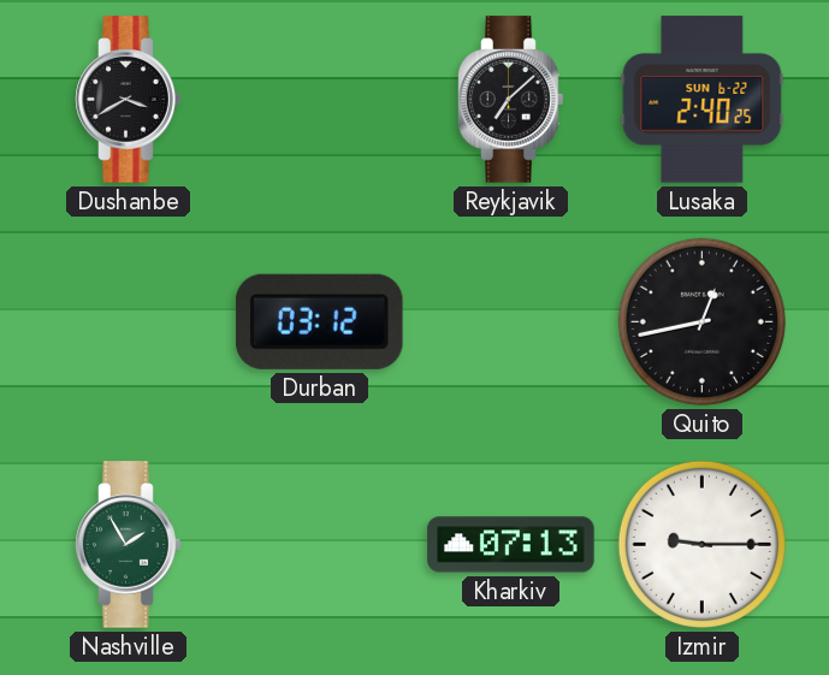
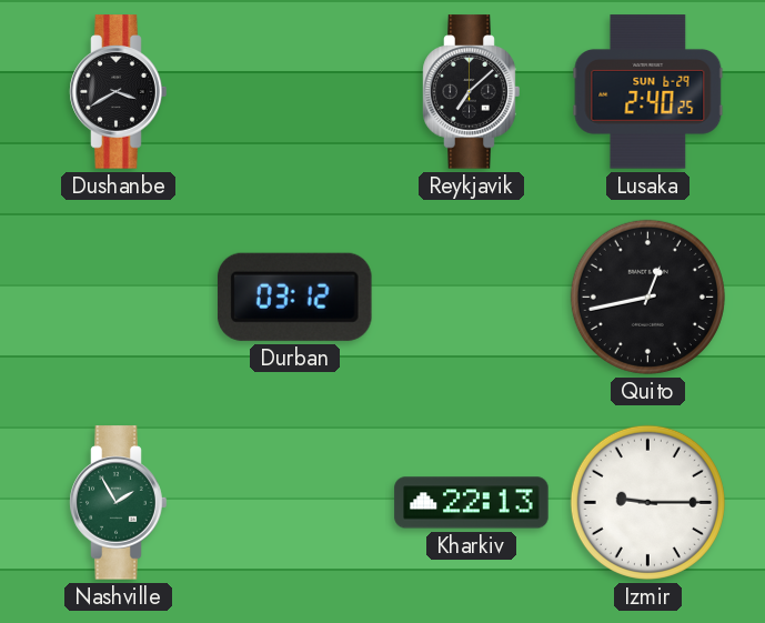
Lusaka date: SUN 6-22 -> SUN 6-29
Kharkiv: 07:13 -> 22:13
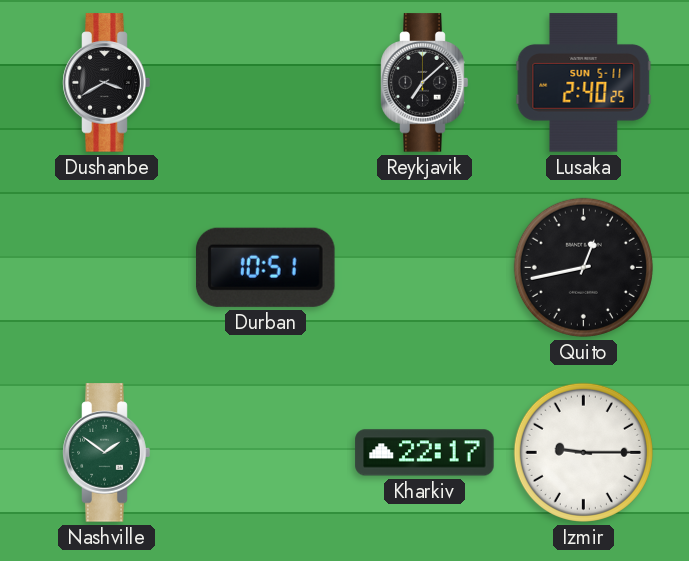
Lusaka date: SUN 6-29 -> SUN 5-11
Durban: 03:12 -> 10:51
Nashville: 1:55 -> 1:51
Kharkiv: 22:13 -> 22:17
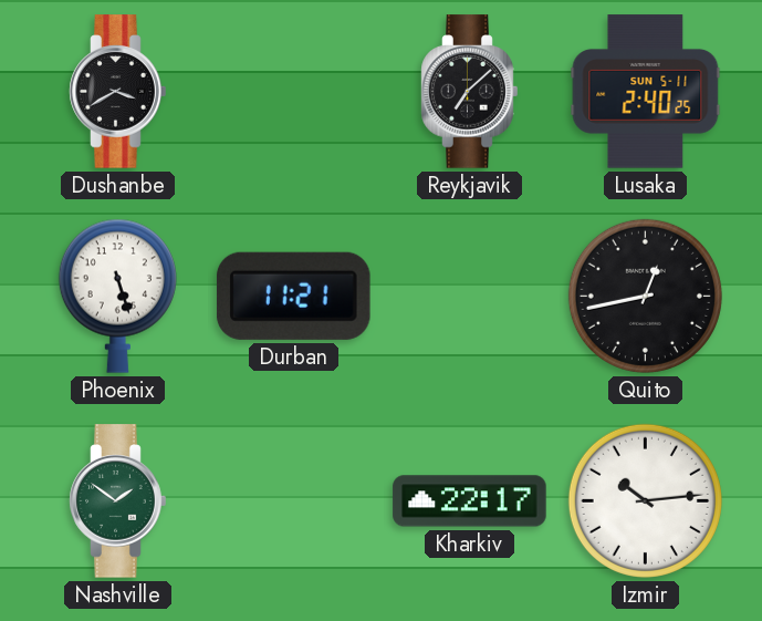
Phoenix: none -> 5:27
Durban: 10:51 -> 11:21
Izmir: 9:15 -> 10:14
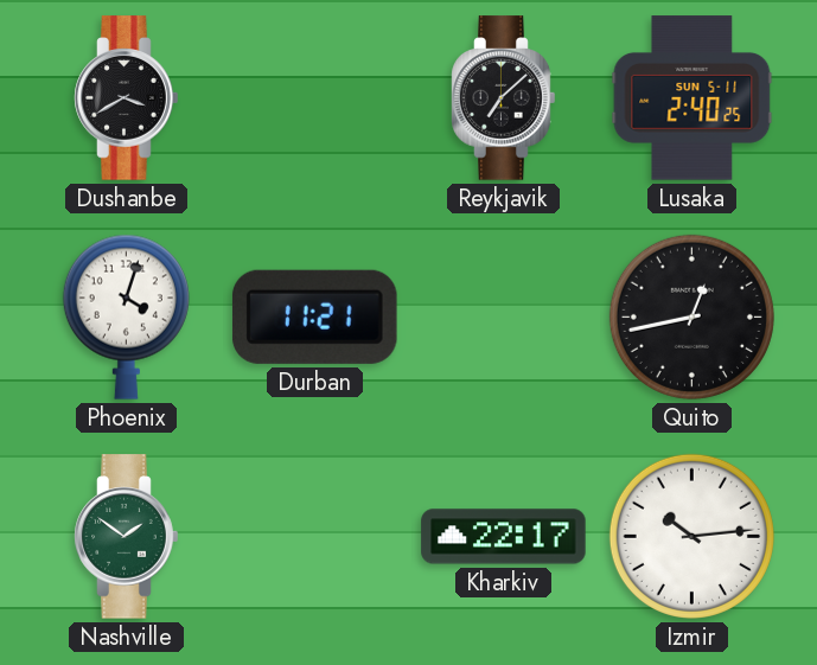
Phoenix: 5:27 -> 4:03
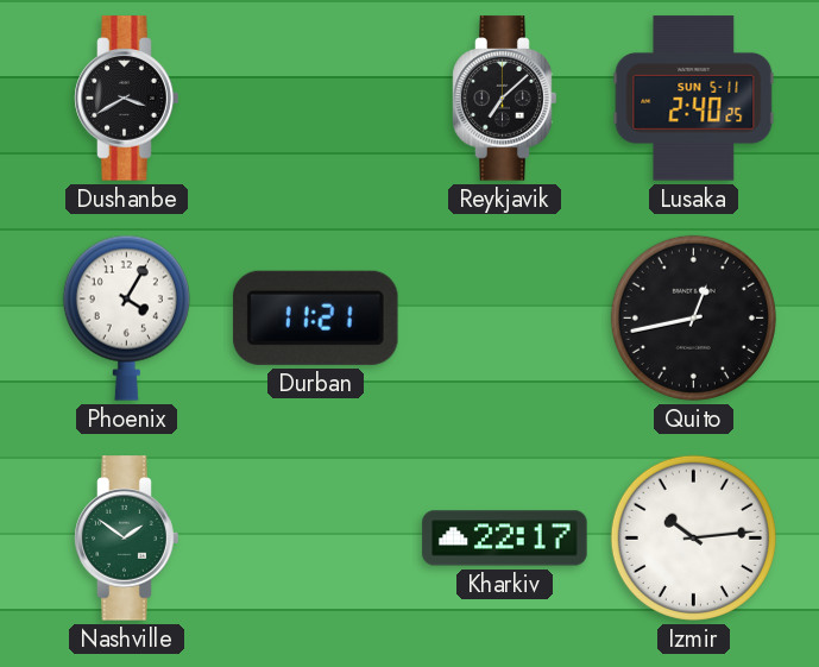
Phoenix: 4:03 -> 4:05
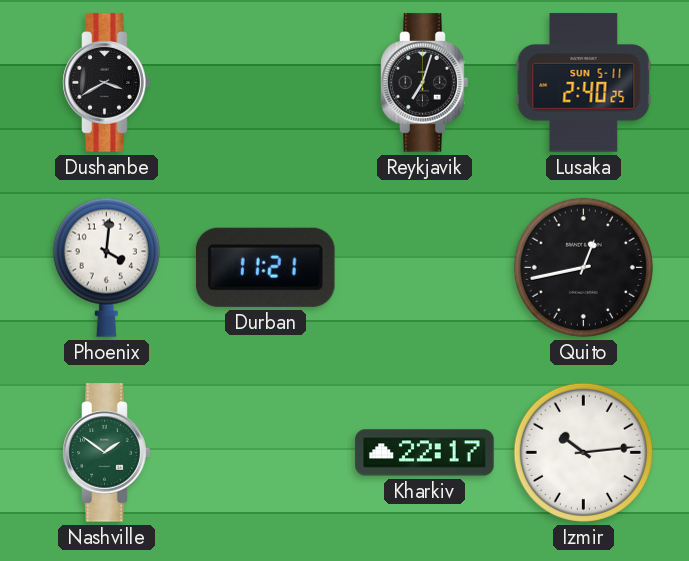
Reykjavik: 7:08 -> 7:03
Phoenix: 4:05 -> 4:01
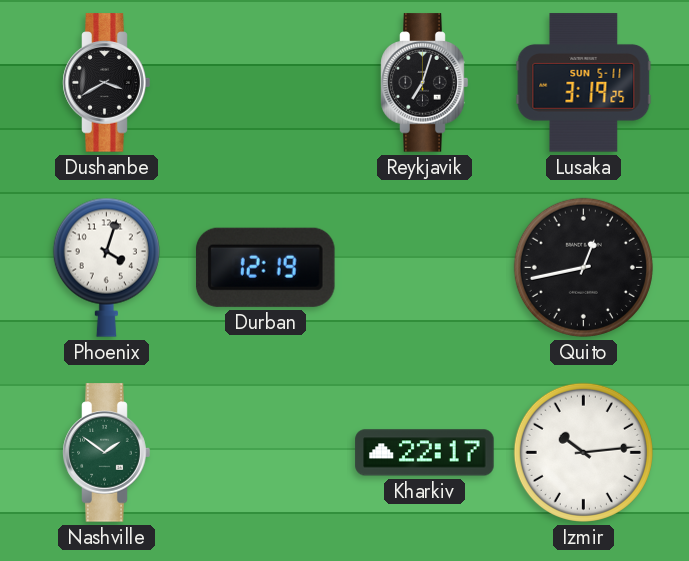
Lusaka: 2:40 -> 3:19
Phoenix: 4:01 -> 4:03
Durban: 11:21 -> 12:19
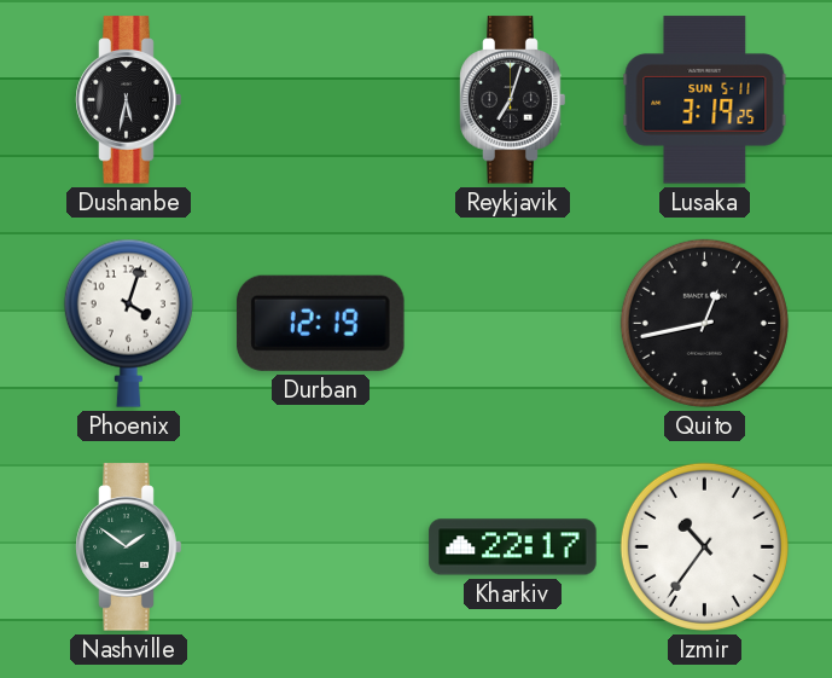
Dushanbe: 3:40 -> 5:32
Izmir: 10:14 -> 10:36
